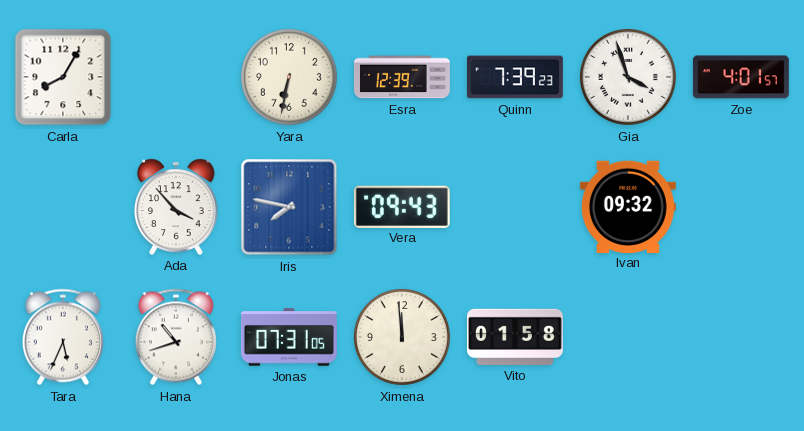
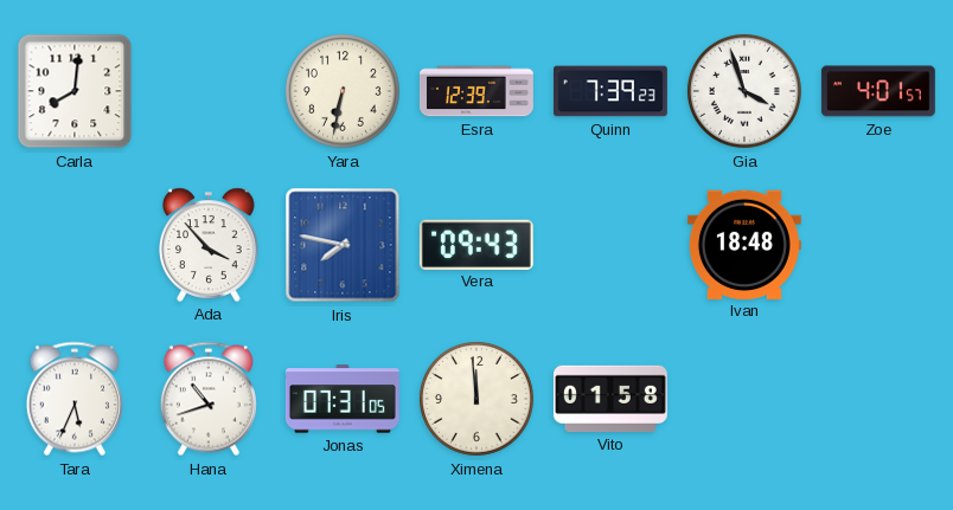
Carla: 8:05 -> 8:01
Ivan: 09:32 -> 18:48
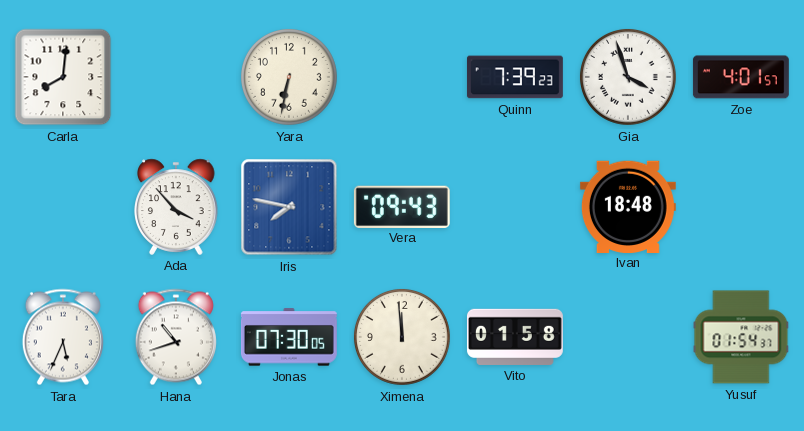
Esra: 12:39 -> none
Jonas: 07:31 -> 07:30
Yusuf: none -> 01:54
